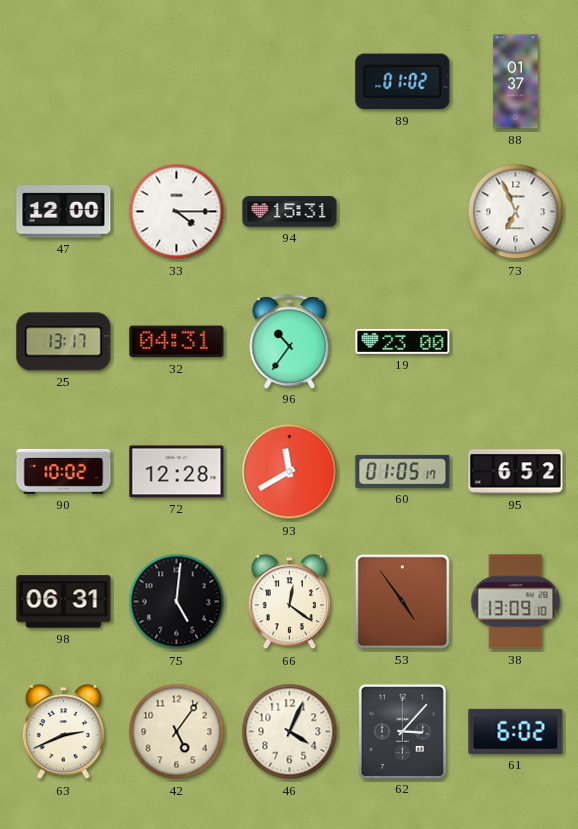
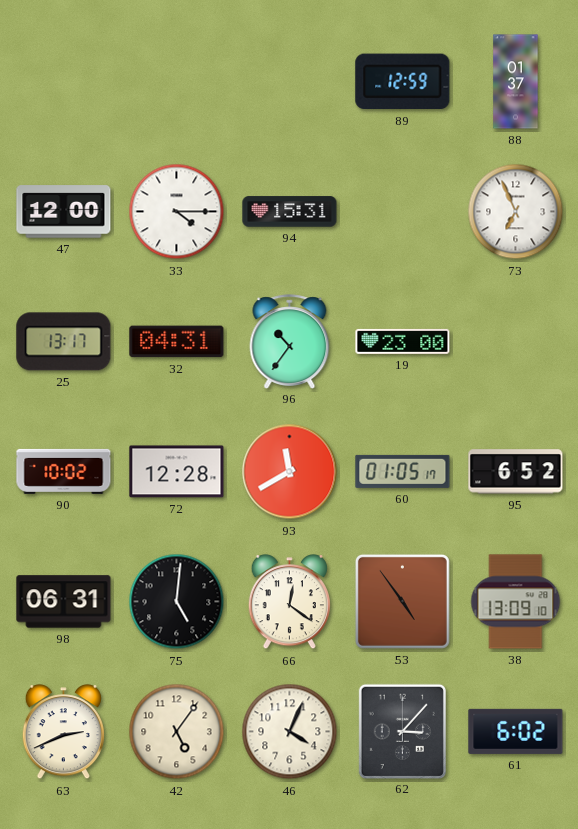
89: 01:02 -> 12:59
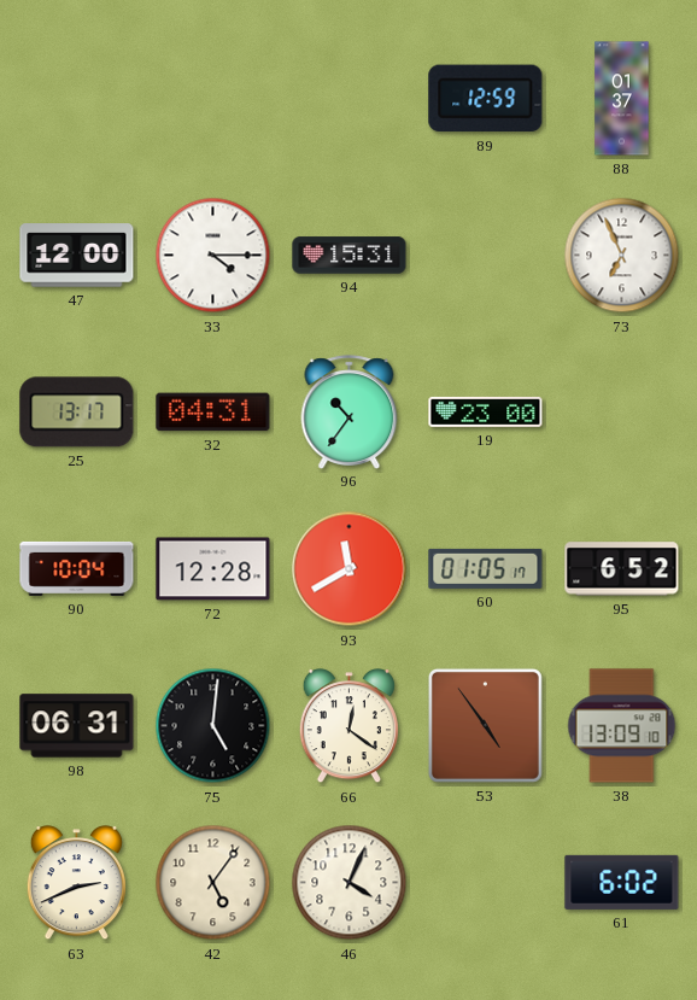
90: 10:02 -> 10:04
62: 3:07 -> none
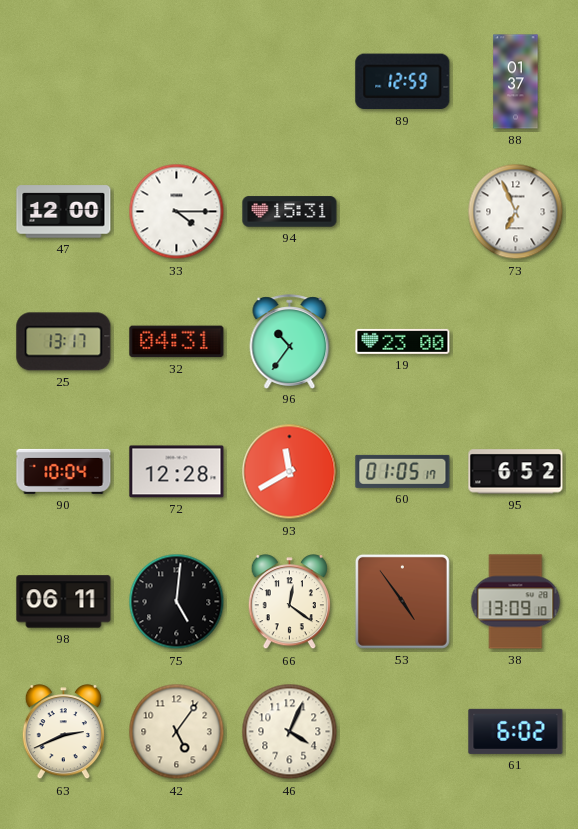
98: 06:31 -> 06:11
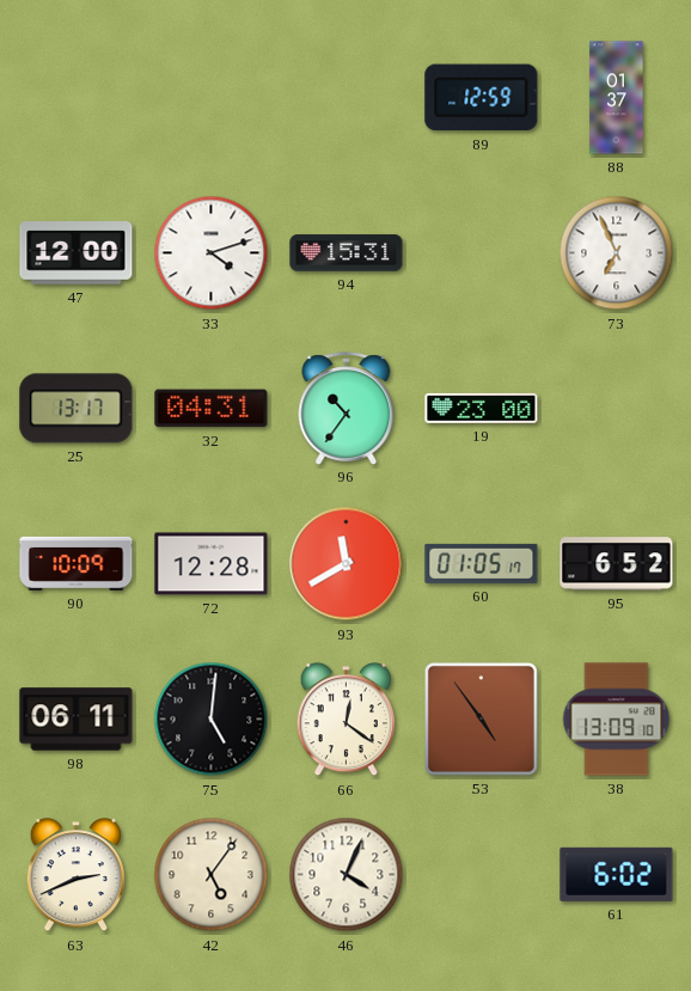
33: 4:15 -> 4:12
90: 10:04 -> 10:09
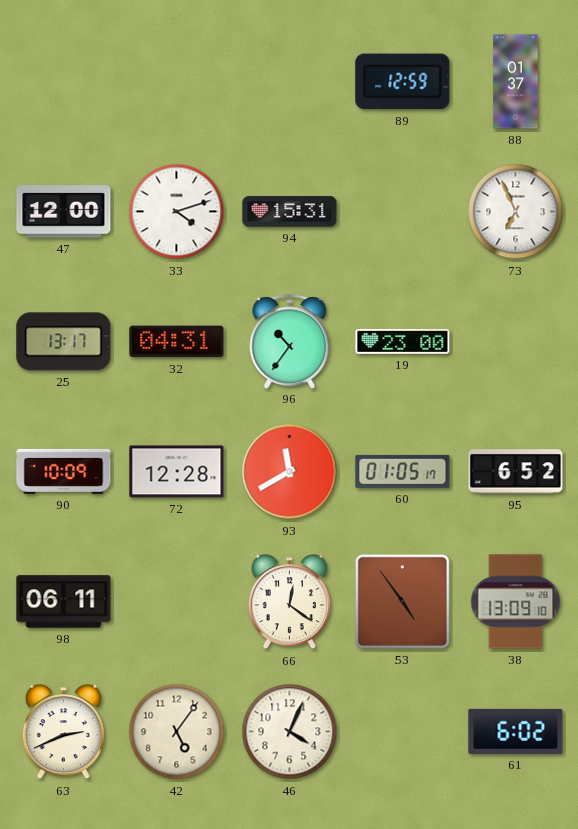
75: 5:01 -> none
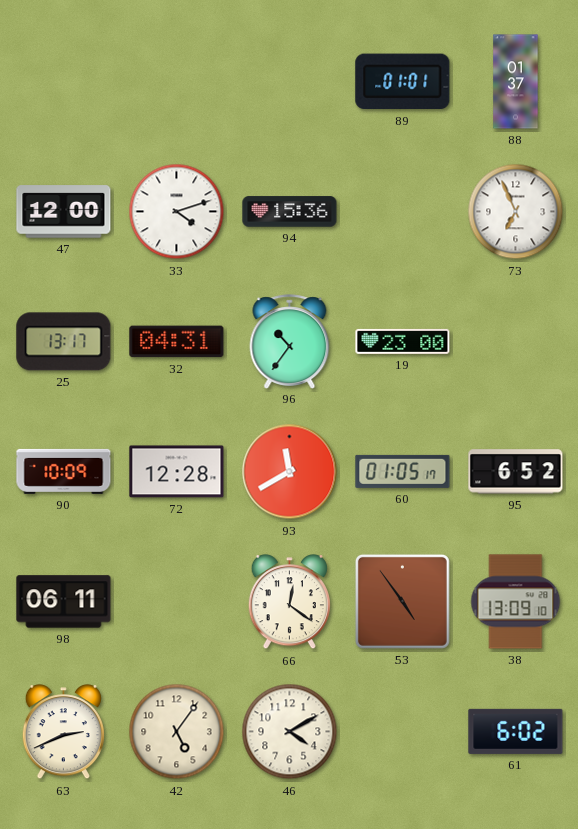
89: 12:59 -> 01:01
94: 15:31 -> 15:36
46: 4:04 -> 4:10
